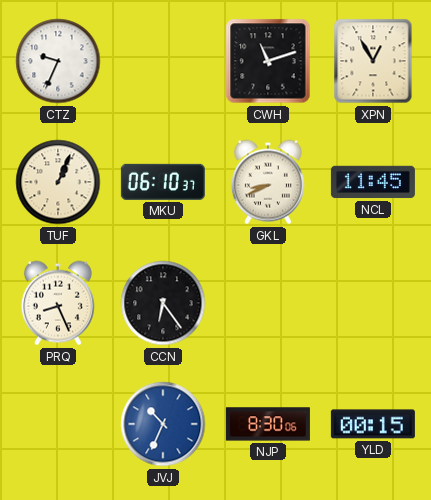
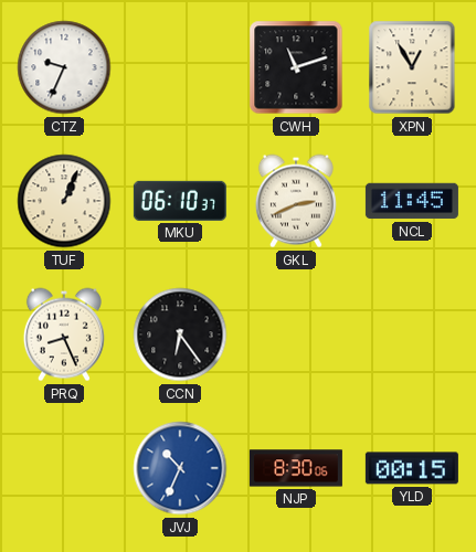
GKL: 8:41 -> 2:41
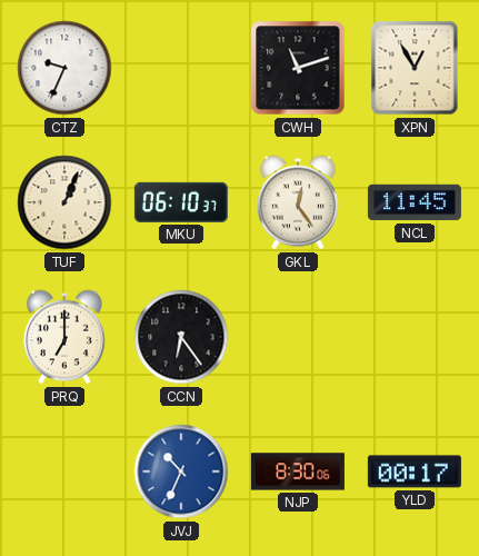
GKL: 2:41 -> 12:24
PRQ: 8:26 -> 7:00
YLD: 00:15 -> 00:17
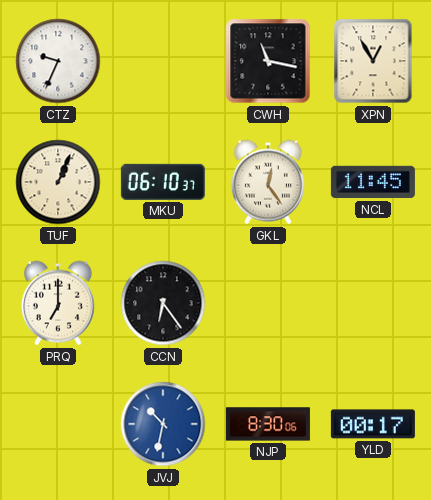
CWH: 11:12 -> 11:17
JVJ: 10:34 -> 10:32
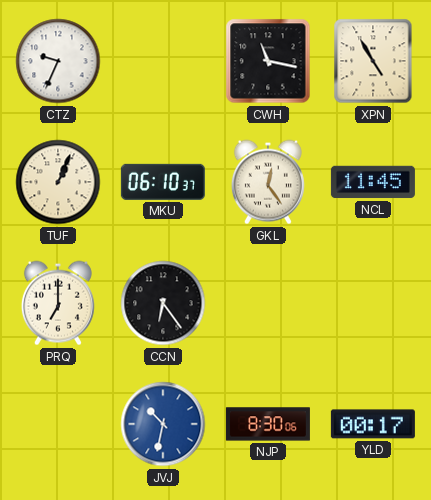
XPN: 12:55 -> 4:55
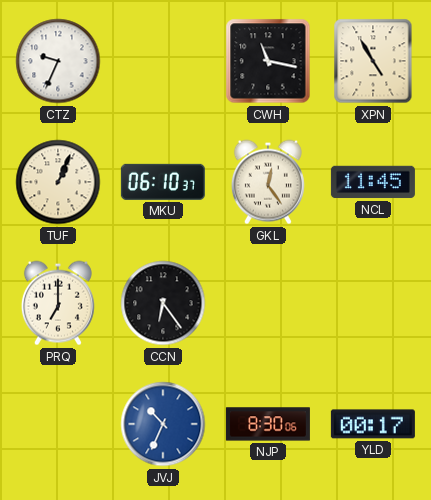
JVJ: 10:32 -> 10:34
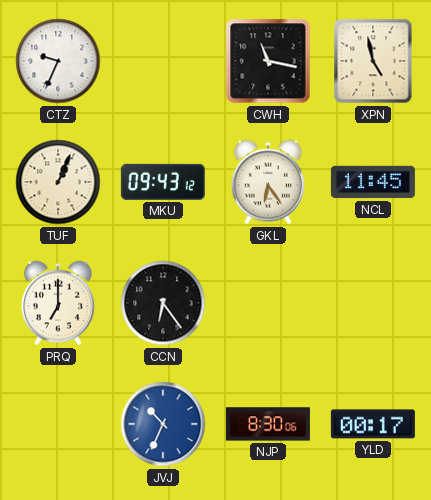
XPN: 4:55 -> 4:58
MKU: 06:10 -> 09:43
GKL: 12:24 -> 6:24
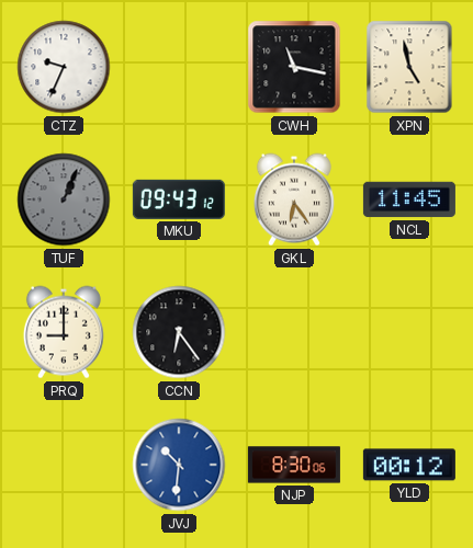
TUF dial: cream -> grey
PRQ: 7:00 -> 9:00
JVJ: 10:34 -> 10:31
YLD: 00:17 -> 00:12
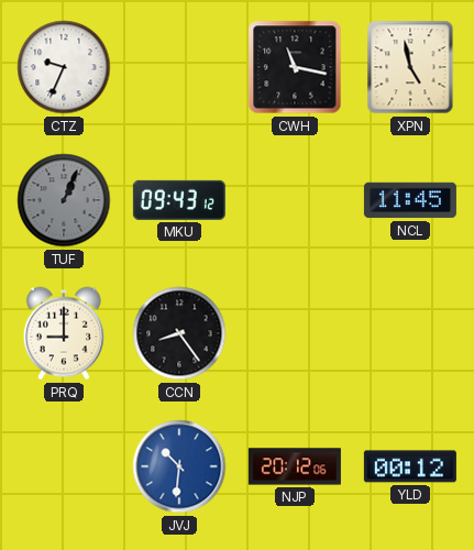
GKL: 6:24 -> none
CCN: 6:24 -> 8:24
NJP: 8:30 -> 20:12
